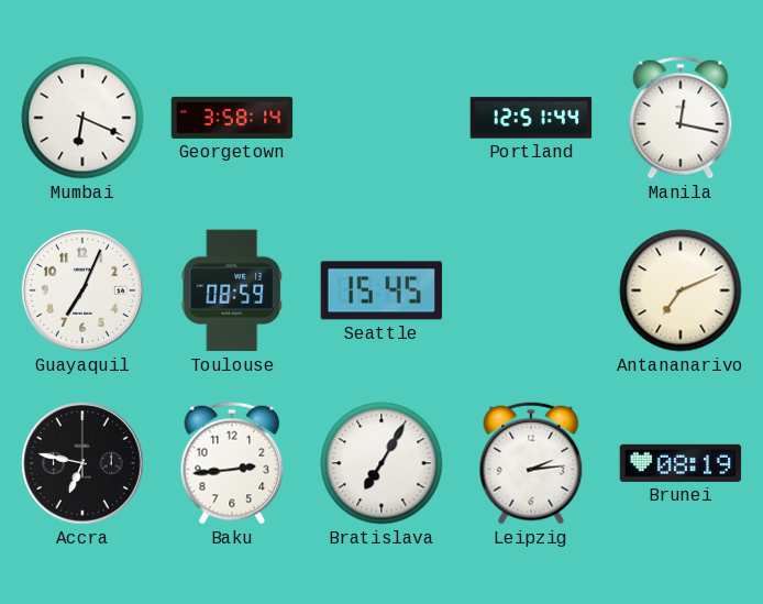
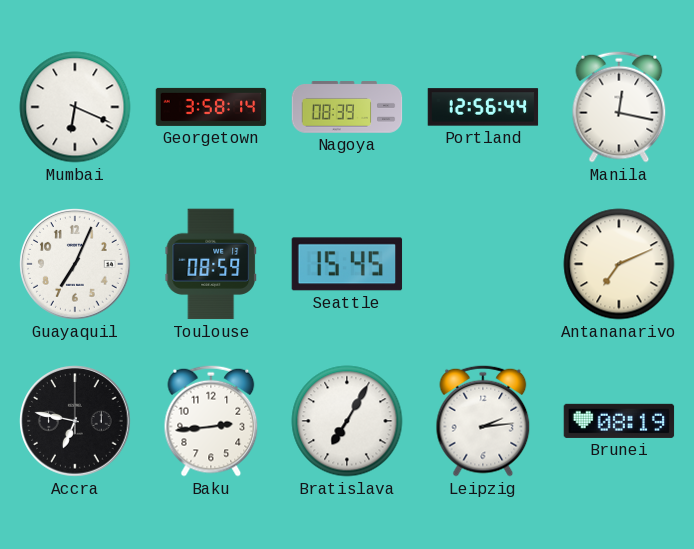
Nagoya: none -> 08:39
Portland: 12:51 -> 12:56
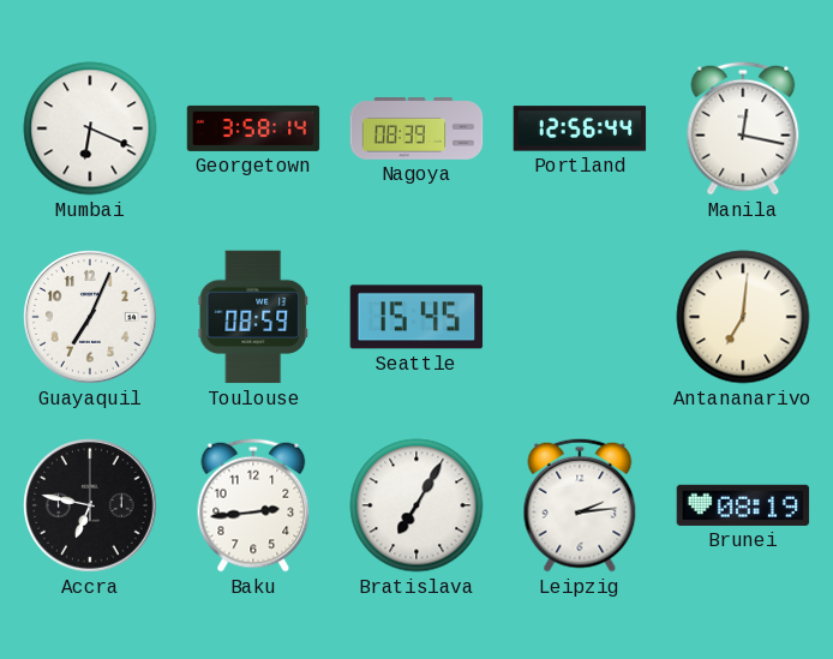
Antananarivo: 7:11 -> 7:01
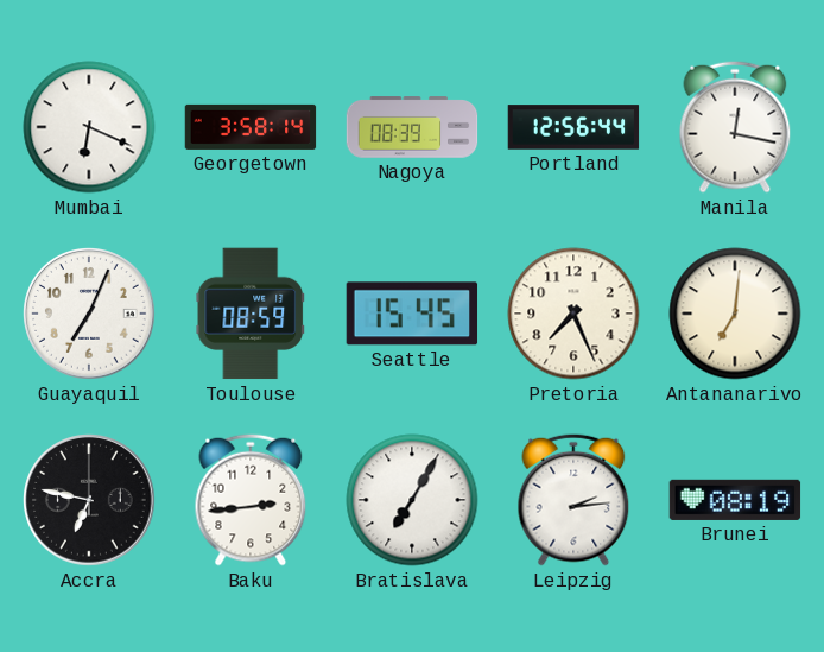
Pretoria: none -> 7:26
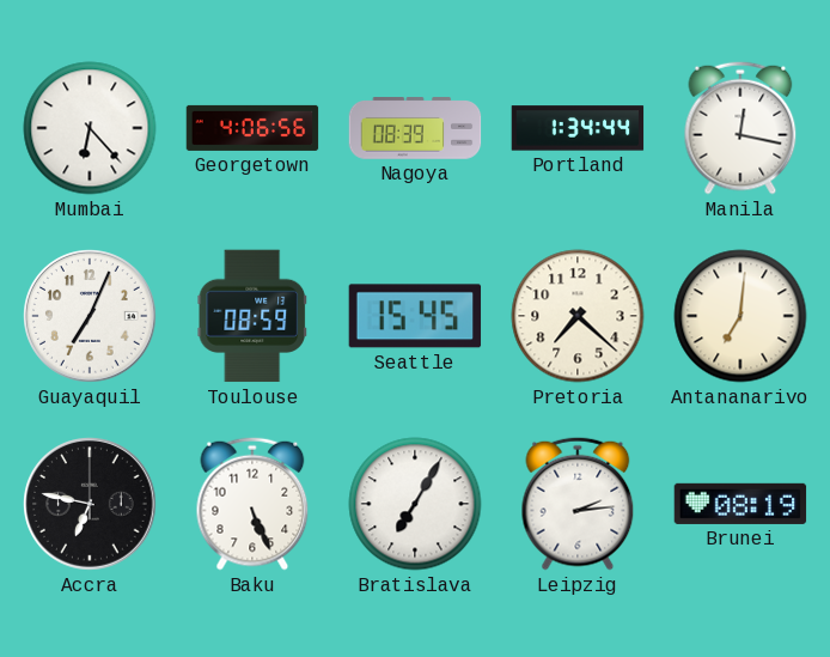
Mumbai: 6:19 -> 6:23
Georgetown: 3:58 -> 4:06
Portland: 12:56 -> 1:34
Pretoria: 7:26 -> 7:22
Baku: 2:44 -> 5:26
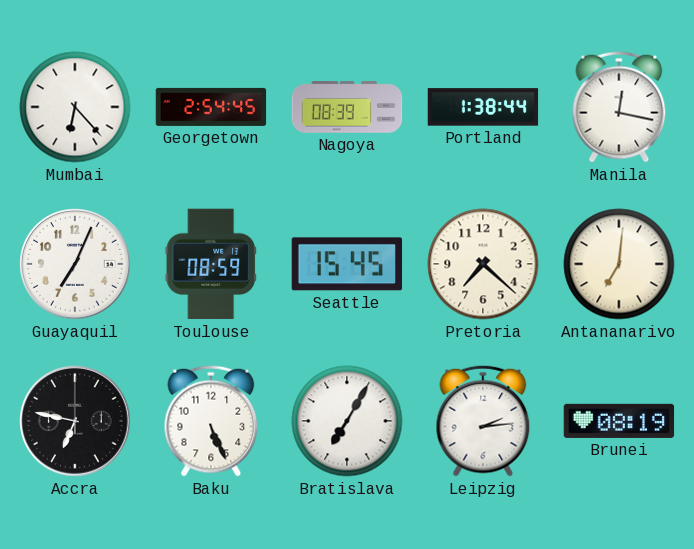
Georgetown: 4:06 -> 2:54
Portland: 1:34 -> 1:38
